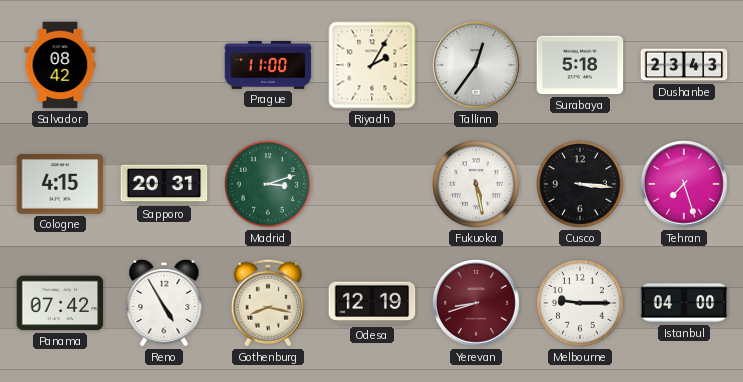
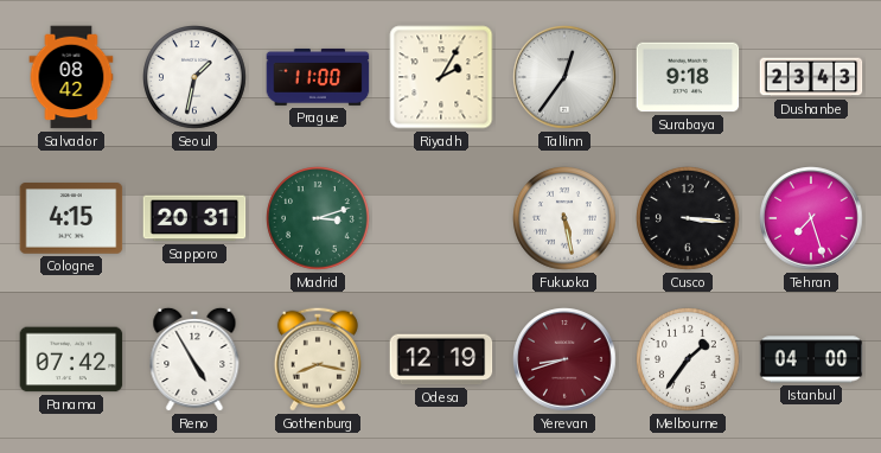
Seoul: none -> 1:32
Surabaya: 5:18 -> 9:18
Melbourne: 9:15 -> 1:36
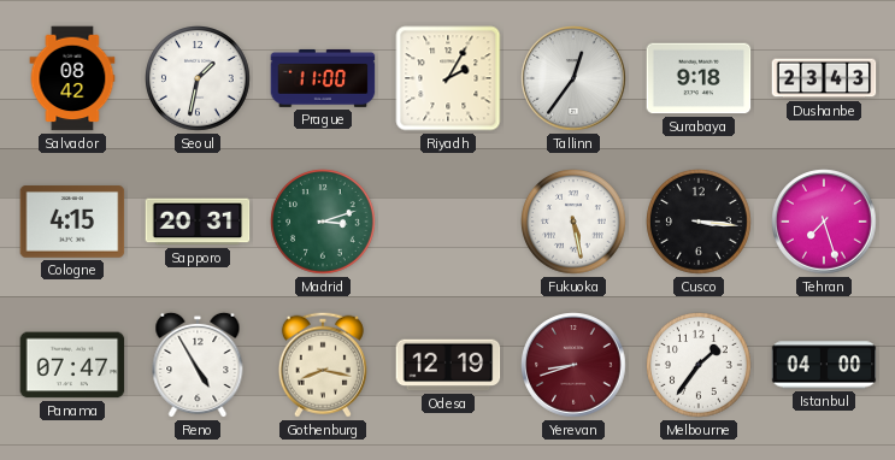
Panama: 07:42 -> 07:47
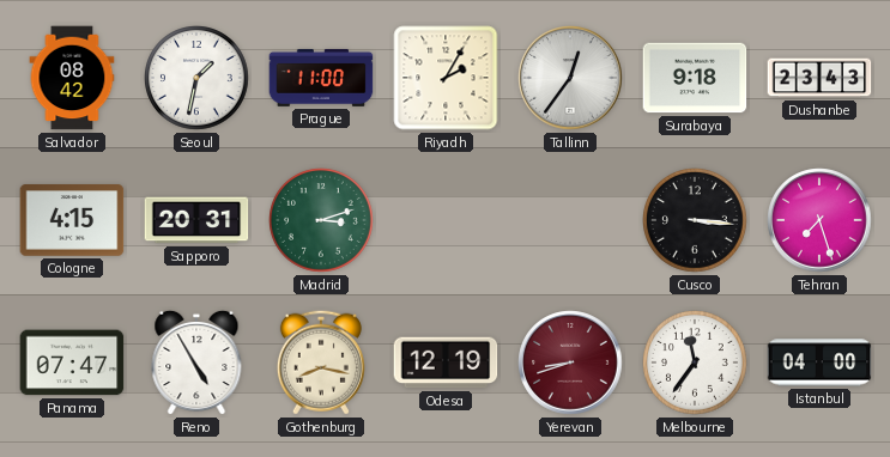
Fukuoka: 5:28 -> none
Melbourne: 1:36 -> 11:36
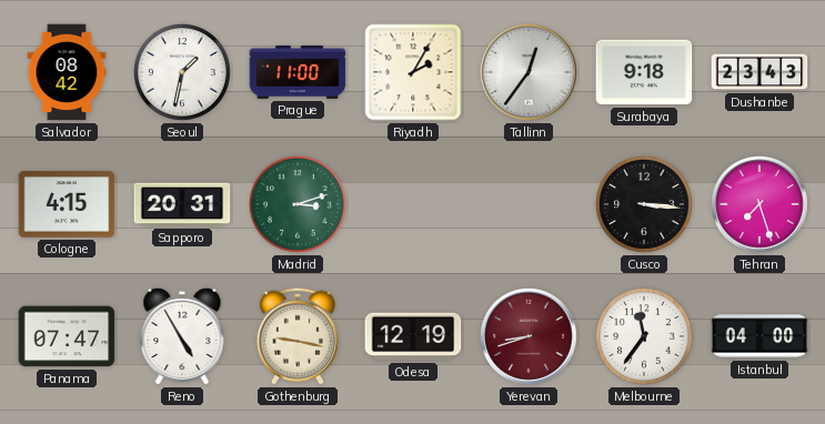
Gothenburg: 8:17 -> 9:17
